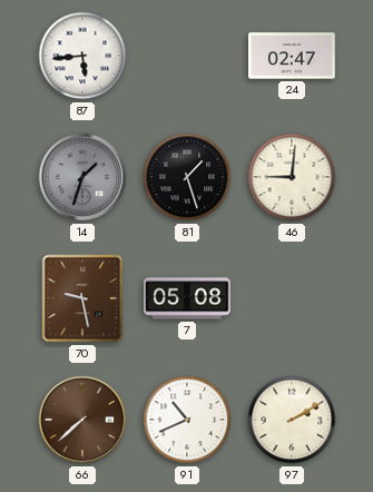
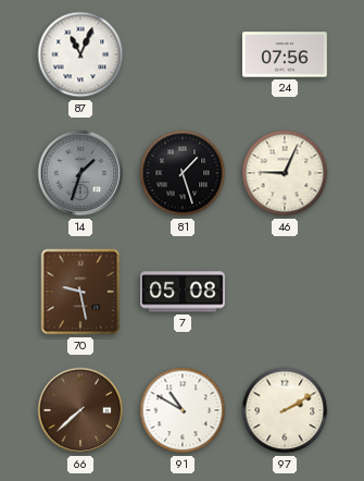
87: 5:44 -> 11:04
24: 02:47 -> 07:56
46: 9:01 -> 9:04
91: 10:41 -> 10:50
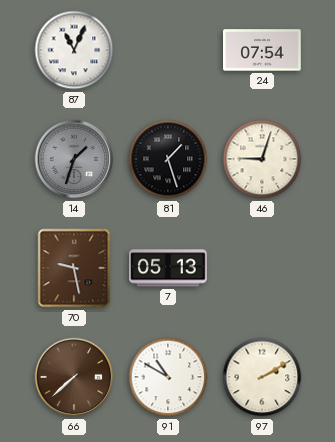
24: 07:56 -> 07:54
46: 9:04 -> 9:03
7: 05:08 -> 05:13
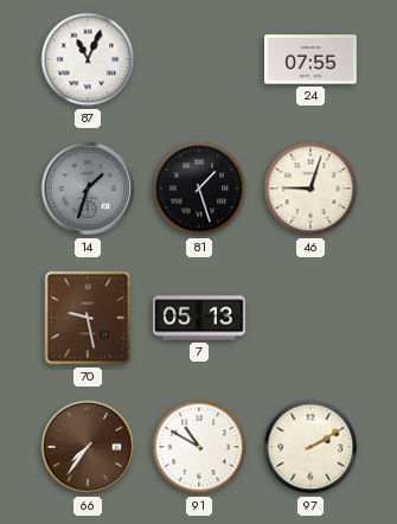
24: 07:54 -> 07:55
66: 7:38 -> 7:36
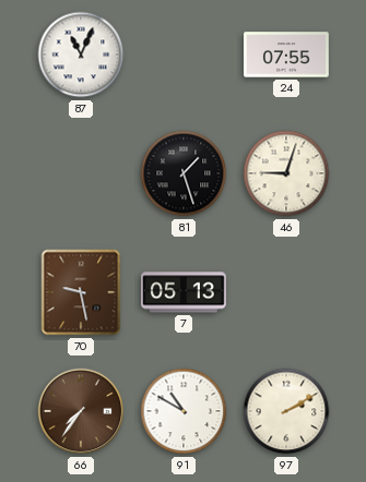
14: 1:33 -> none
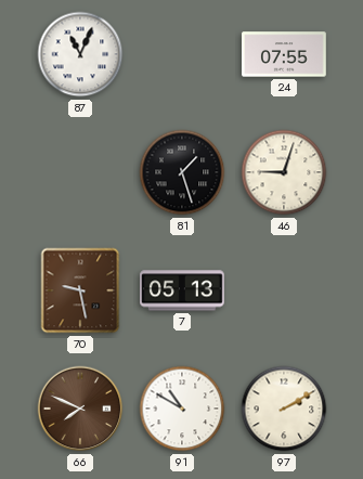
66: 7:36 -> 7:49
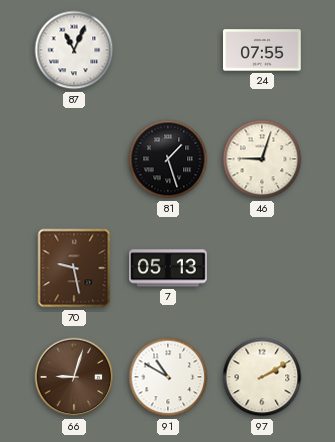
66: 7:49 -> 9:03
